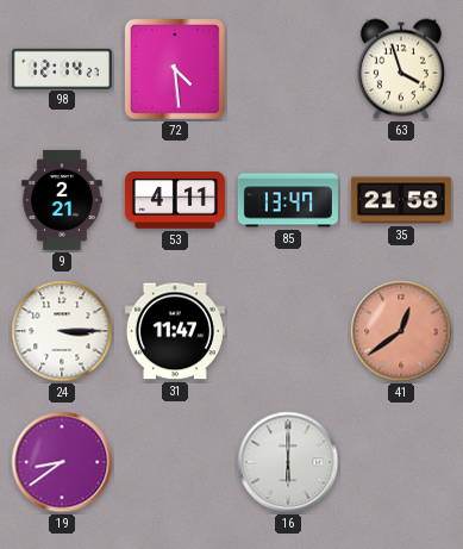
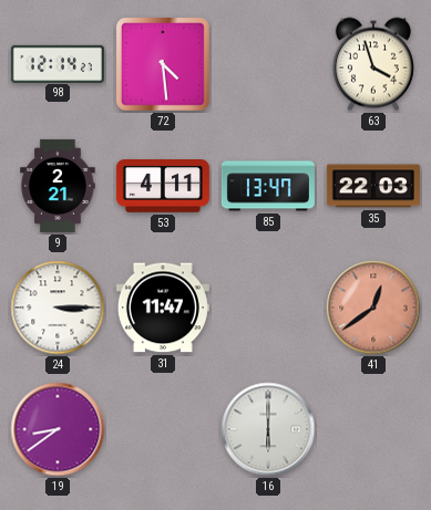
35: 21:58 -> 22:03
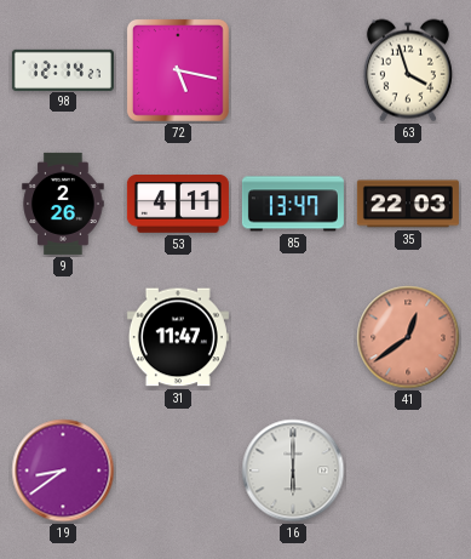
72: 4:29 -> 5:17
9: 2:21 -> 2:26
24: 3:15 -> none
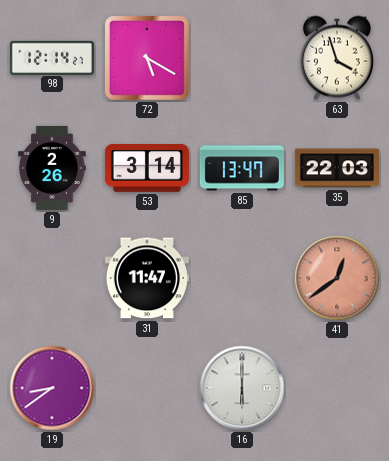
72: 5:17 -> 5:20
53: 4:11 -> 3:14
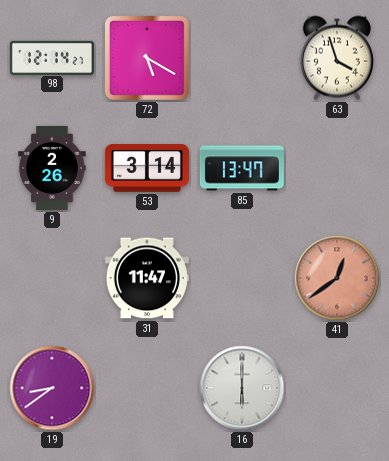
35: 22:03 -> none
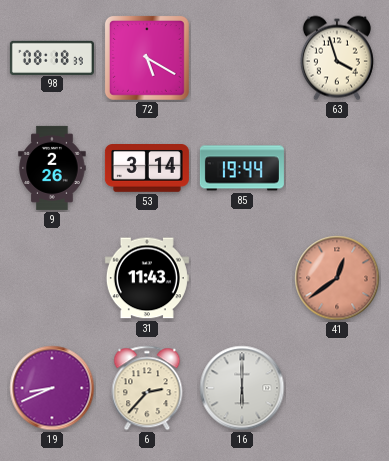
98: 12:14 -> 08:18
85: 13:47 -> 19:44
31: 11:47 -> 11:43
19: 8:39 -> 8:41
6: none -> 2:37
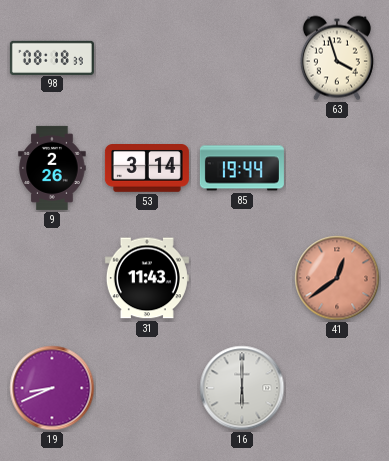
72: 5:20 -> none
6: 2:37 -> none
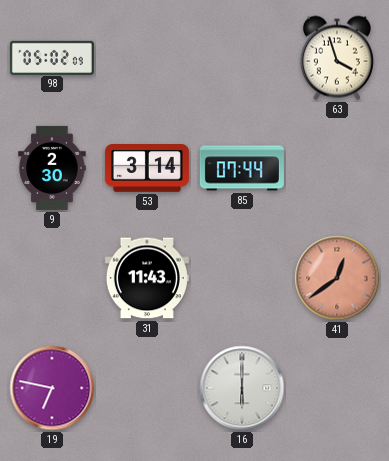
98: 08:18 -> 05:02
9: 2:26 -> 2:30
85: 19:44 -> 07:44
19: 8:41 -> 6:47
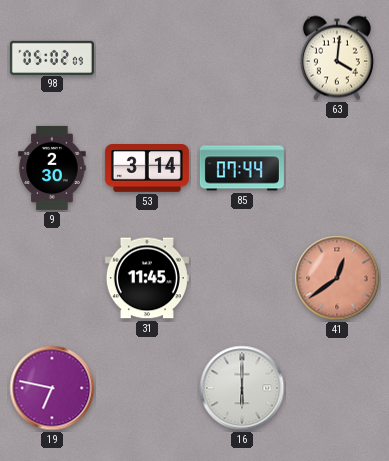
63: 3:57 -> 4:01
31: 11:43 -> 11:45
